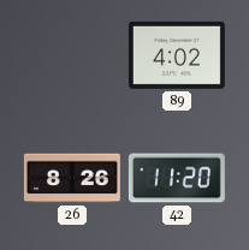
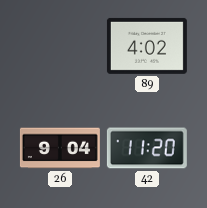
26: 8:26 -> 9:04
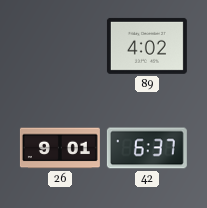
26: 9:04 -> 9:01
42: 11:20 -> 6:37
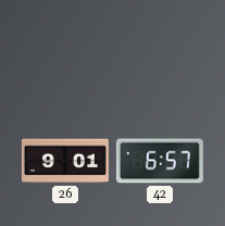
89: 4:02 -> none
42: 6:37 -> 6:57
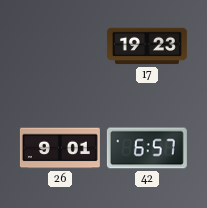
17: none -> 19:23
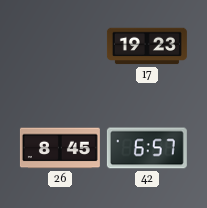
26: 9:01 -> 8:45
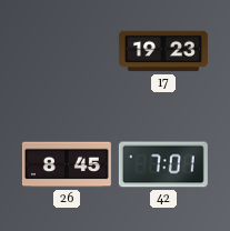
42: 6:57 -> 7:01
